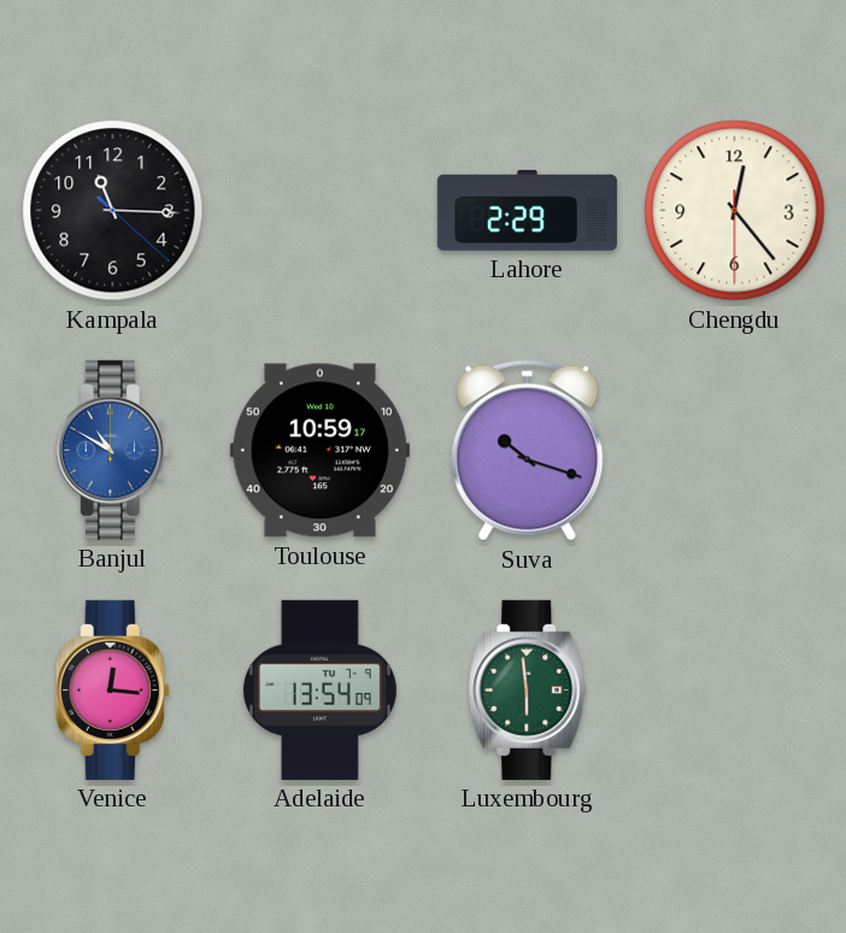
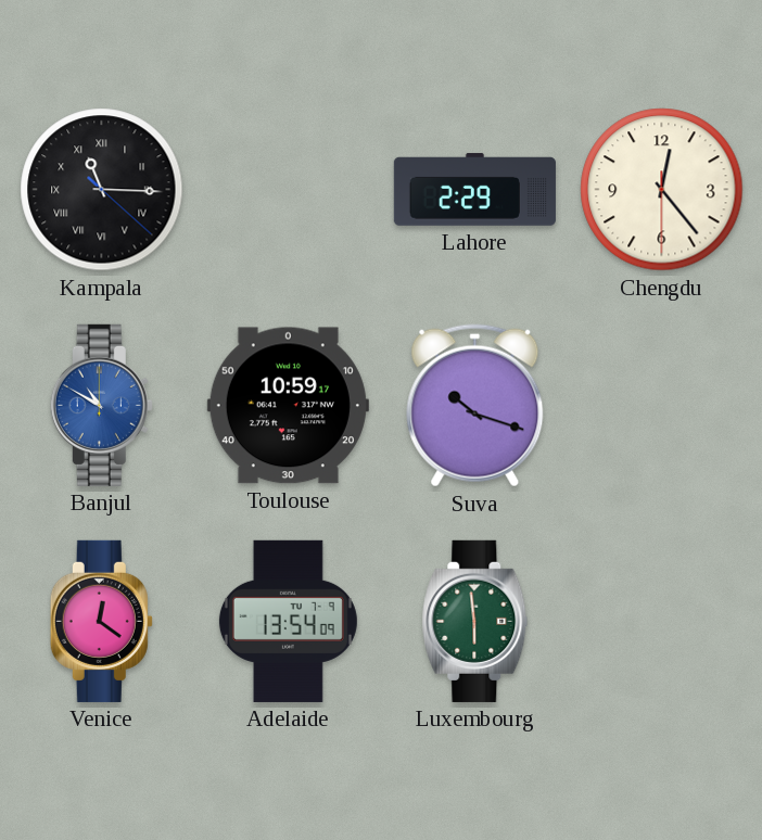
Kampala numerals: Arabic -> Roman
Venice: 12:16 -> 12:21
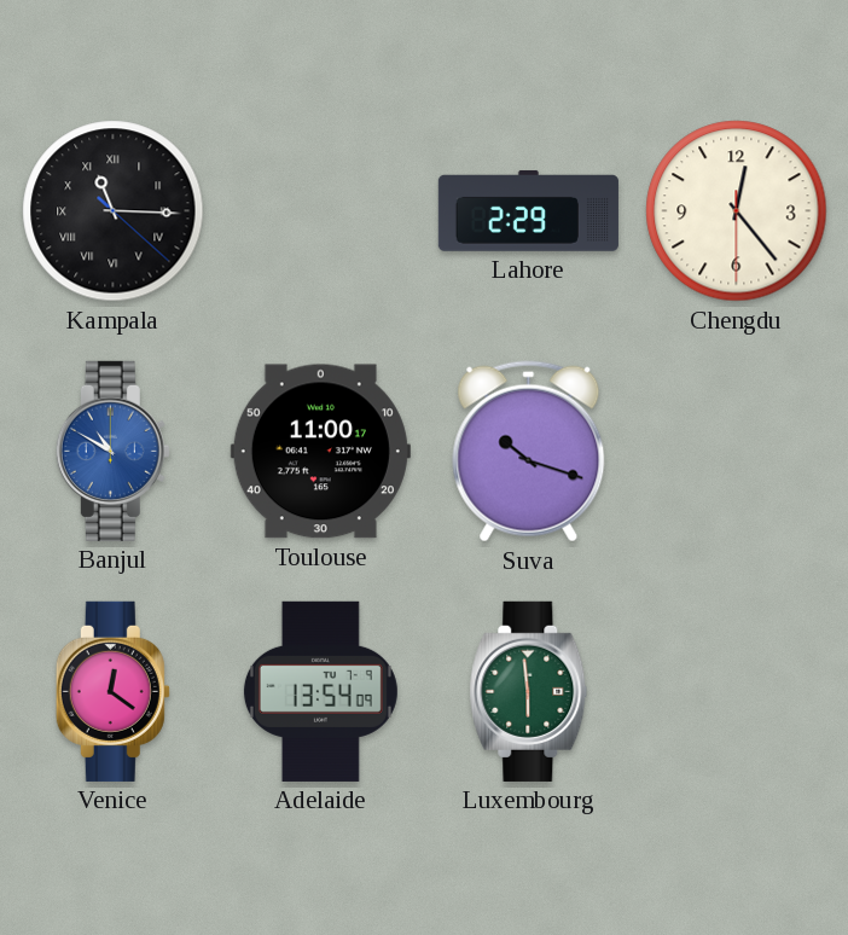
Toulouse: 10:59 -> 11:00
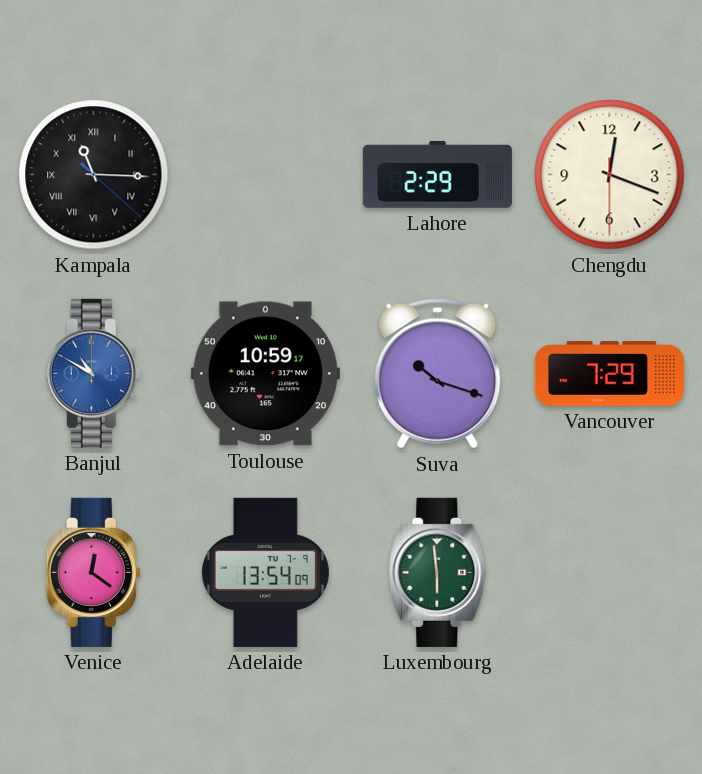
Chengdu: 12:23 -> 12:18
Toulouse: 11:00 -> 10:59
Vancouver: none -> 7:29
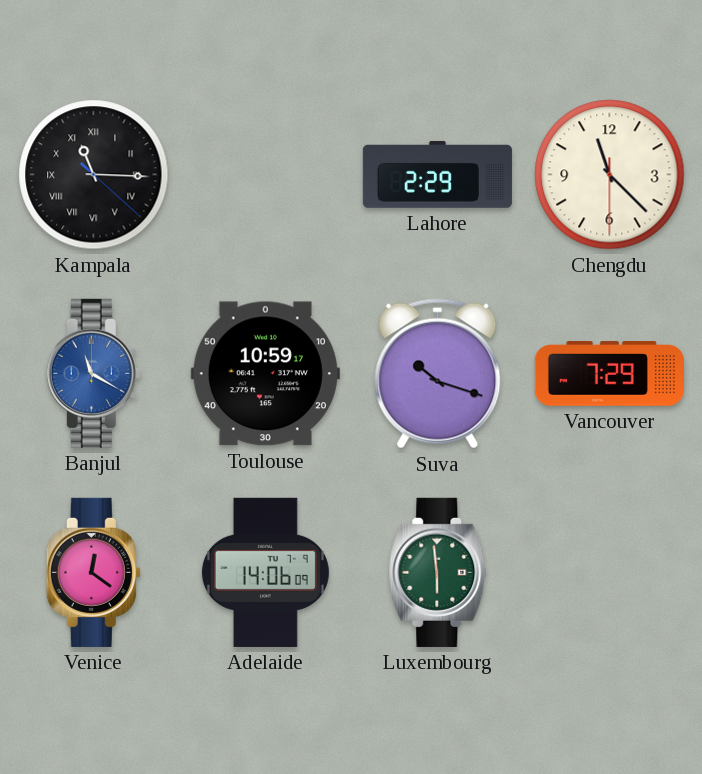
Chengdu: 12:18 -> 11:22
Banjul: 10:50 -> 11:20
Adelaide: 13:54 -> 14:06
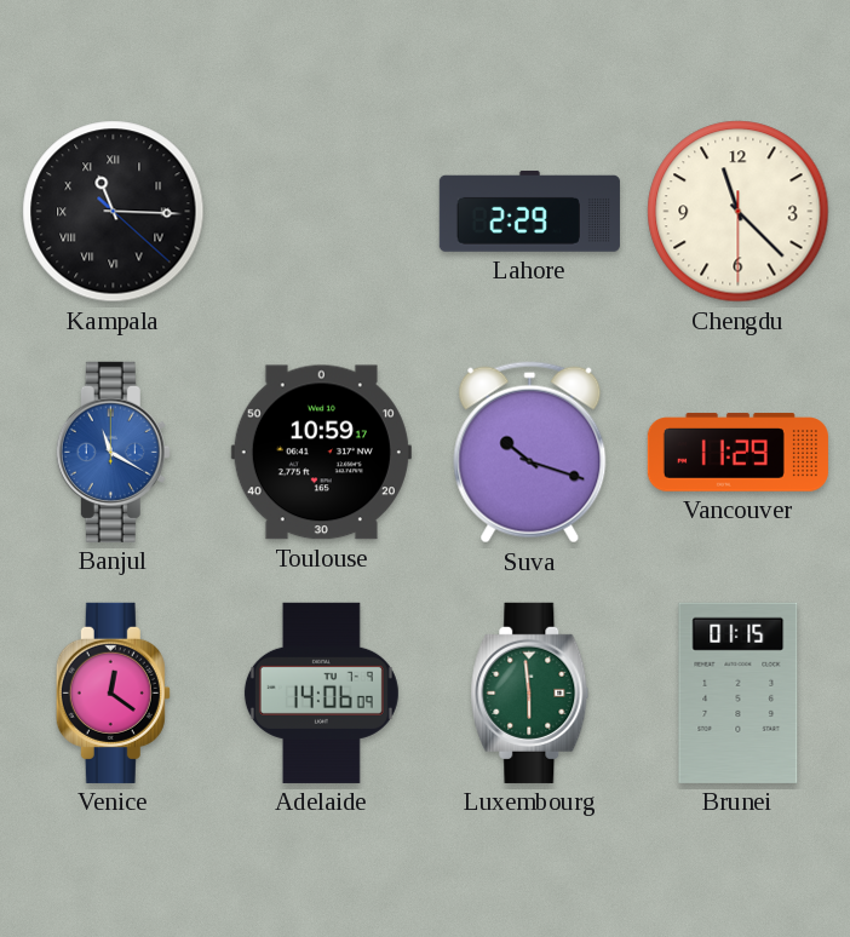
Vancouver: 7:29 -> 11:29
Brunei: none -> 01:15
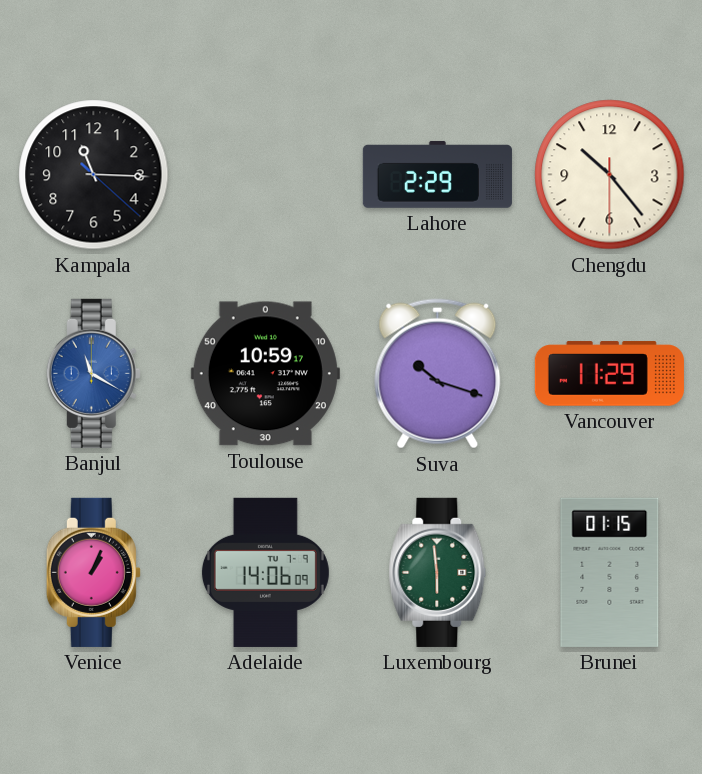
Kampala numerals: Roman -> Arabic
Chengdu: 11:22 -> 10:23
Venice: 12:21 -> 1:04
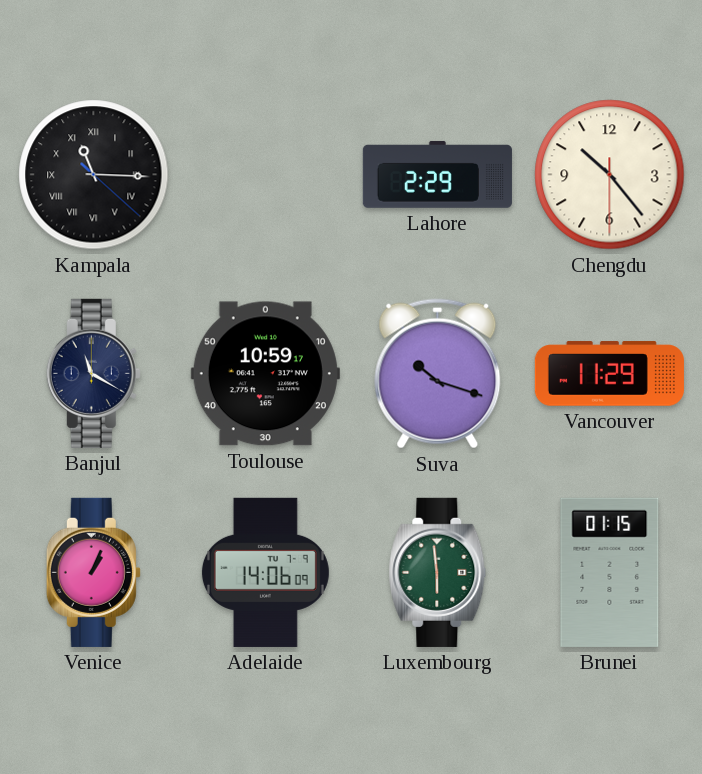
Kampala numerals: Arabic -> Roman
Banjul dial: blue -> navy
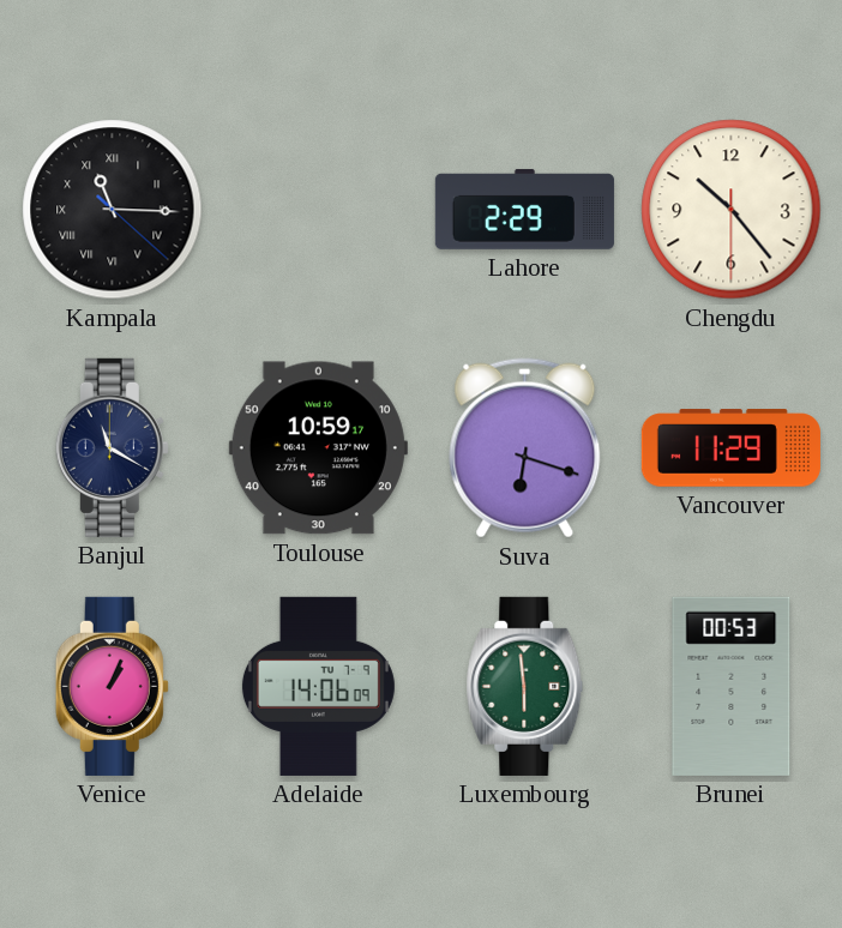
Suva: 10:18 -> 6:18
Brunei: 01:15 -> 00:53
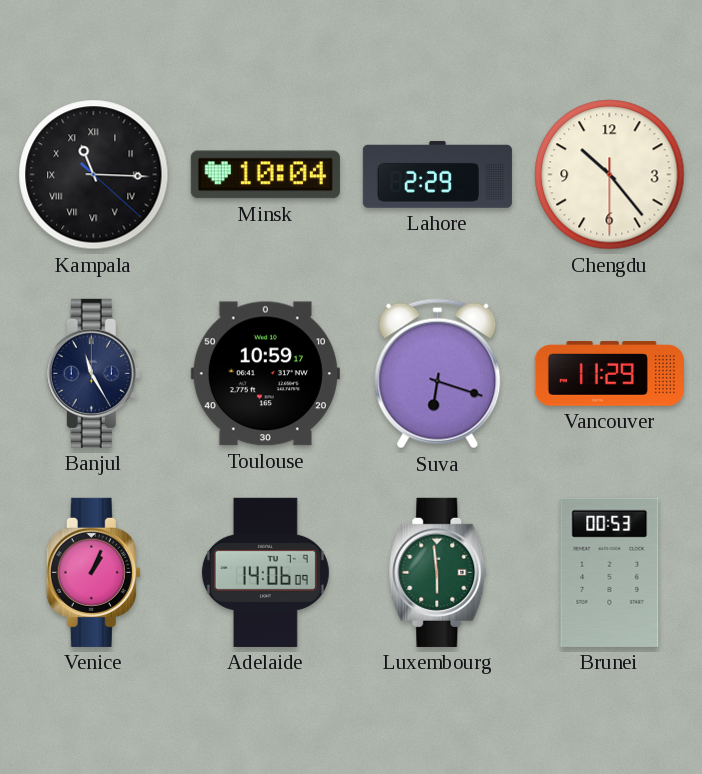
Minsk: none -> 10:04
Banjul: 11:20 -> 11:25
